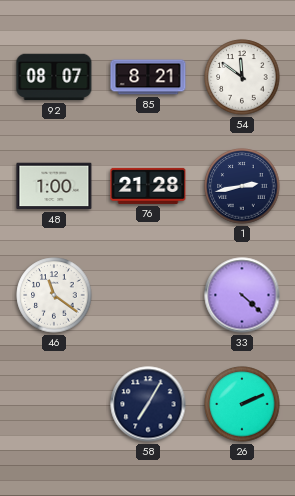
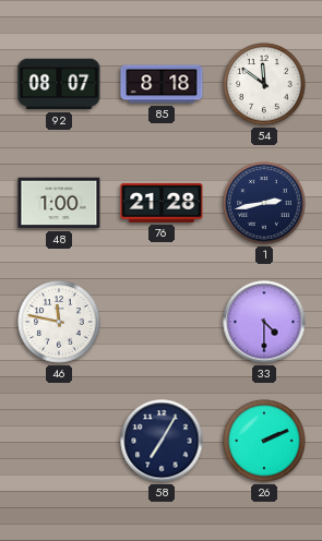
85: 8:21 -> 8:18
46: 11:21 -> 11:47
33: 4:22 -> 4:30
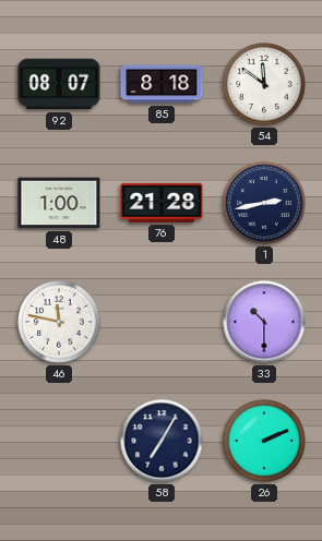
33: 4:30 -> 10:30
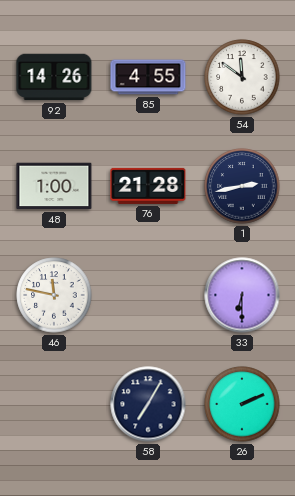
92: 08:07 -> 14:26
85: 8:18 -> 4:55
33: 10:30 -> 6:30
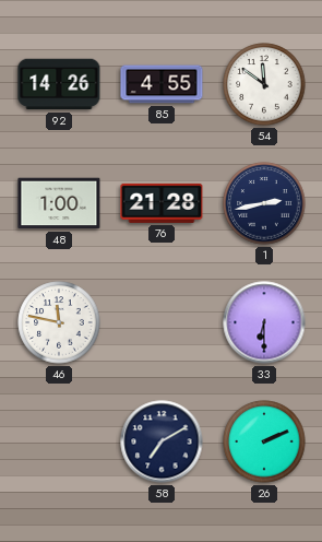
58: 7:05 -> 7:10
